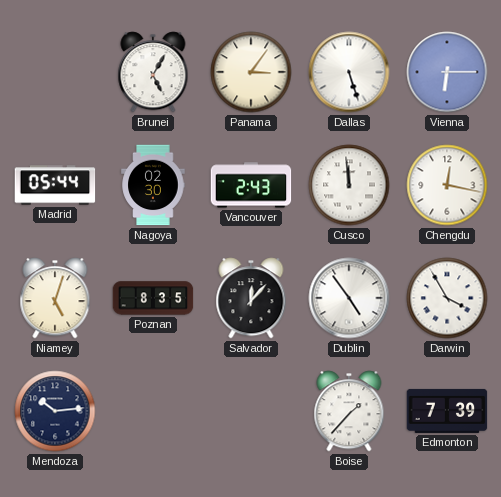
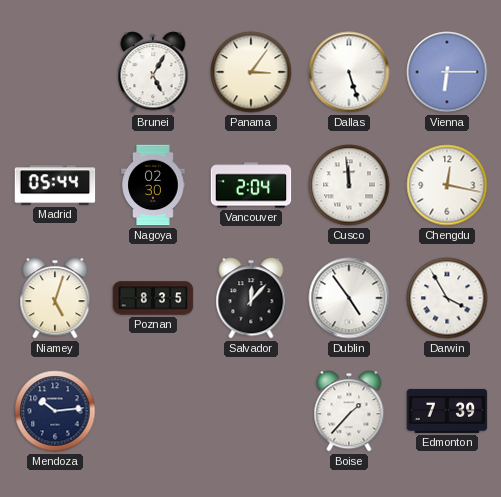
Vancouver: 2:43 -> 2:04
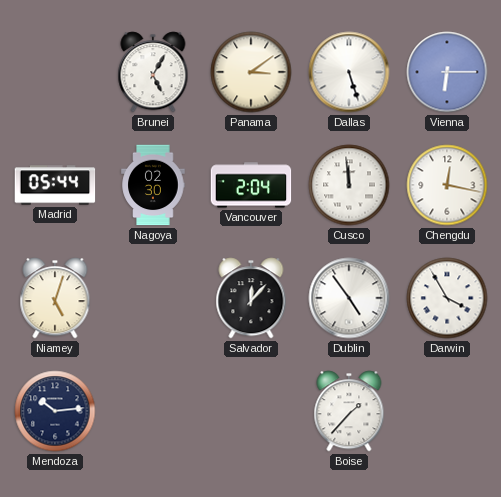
Panama: 3:06 -> 3:09
Poznan: 8:35 -> none
Edmonton: 7:39 -> none
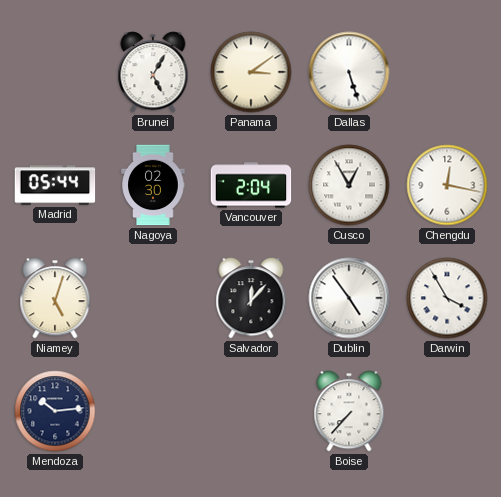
Vienna: 6:15 -> none
Cusco: 11:59 -> 12:55
Boise: 1:37 -> 7:37
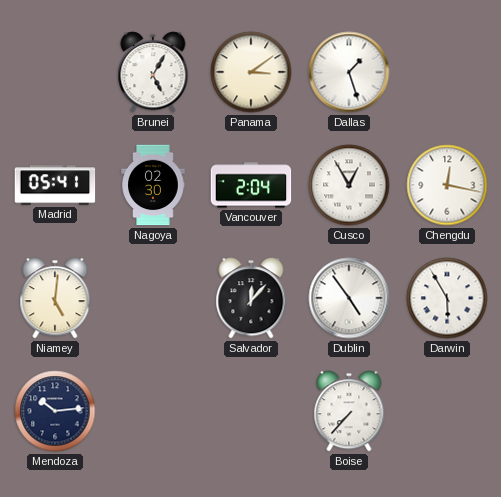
Dallas: 5:27 -> 1:27
Madrid: 05:44 -> 05:41
Niamey: 5:03 -> 5:01
Darwin: 3:55 -> 5:55
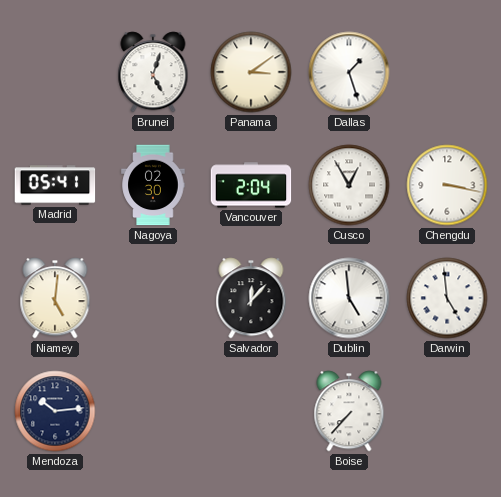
Brunei: 5:05 -> 5:03
Chengdu: 12:17 -> 3:17
Dublin: 4:54 -> 4:59
Darwin: 5:55 -> 4:59
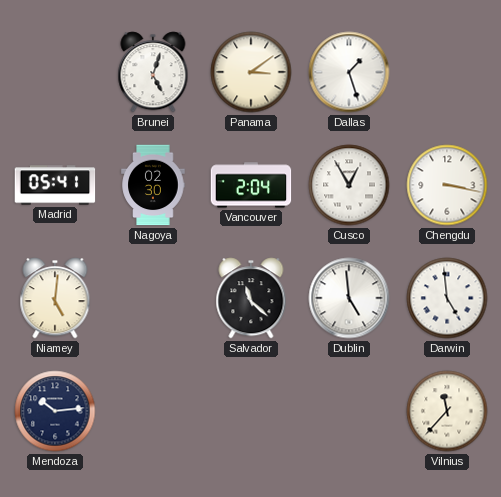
Salvador: 12:07 -> 11:22
Boise: 7:37 -> none
Vilnius: none -> 11:37
